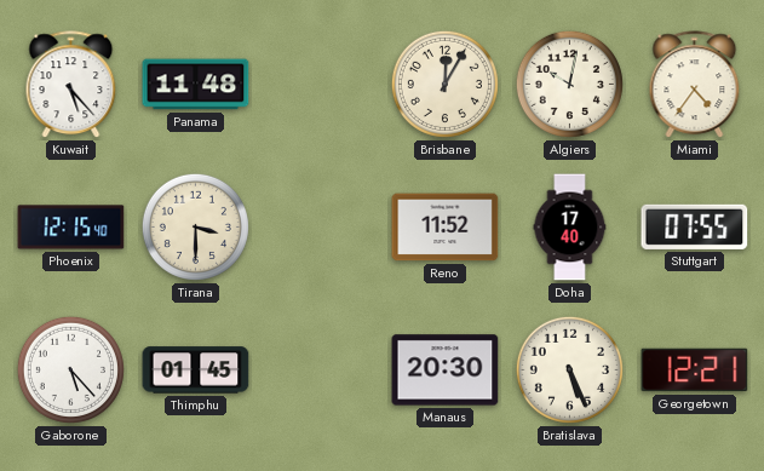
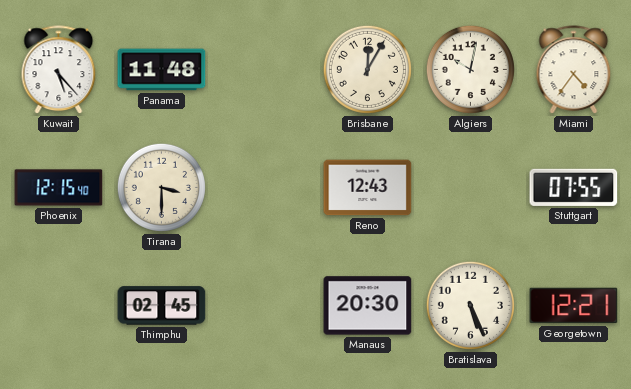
Reno: 11:52 -> 12:43
Doha: 17:40 -> none
Gaborone: 5:23 -> none
Thimphu: 01:45 -> 02:45
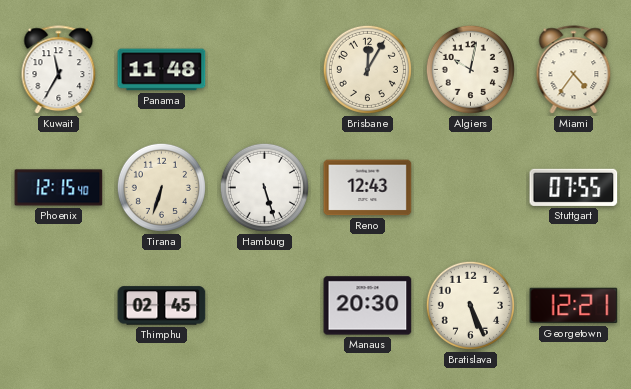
Kuwait: 5:23 -> 11:35
Tirana: 3:30 -> 6:33
Hamburg: none -> 5:27
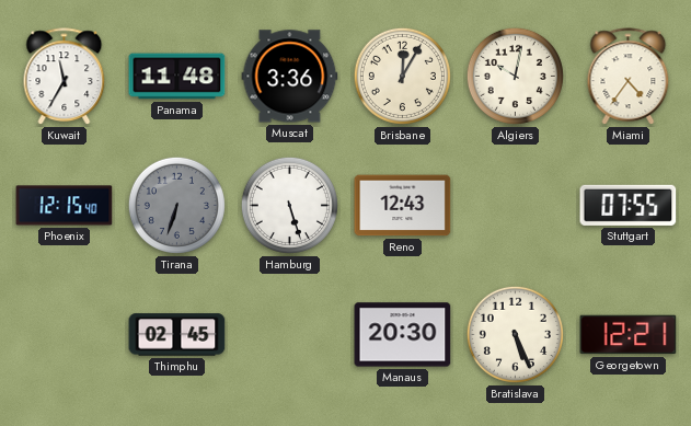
Muscat: none -> 3:36
Tirana dial: cream -> grey
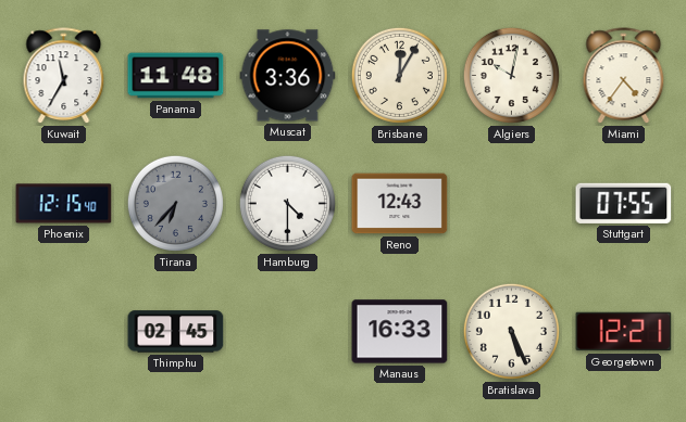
Tirana: 6:33 -> 6:37
Hamburg: 5:27 -> 4:30
Manaus: 20:30 -> 16:33
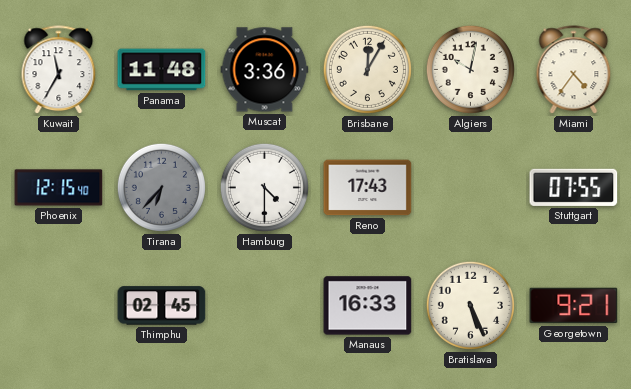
Reno: 12:43 -> 17:43
Georgetown: 12:21 -> 9:21
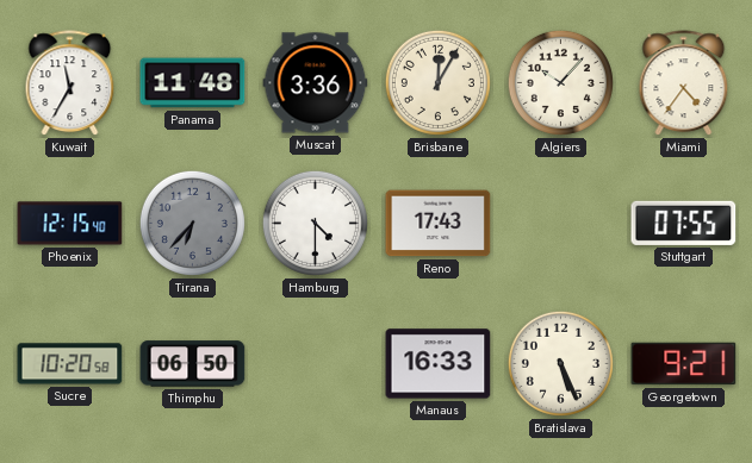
Algiers: 10:02 -> 10:07
Sucre: none -> 10:20
Thimphu: 02:45 -> 06:50
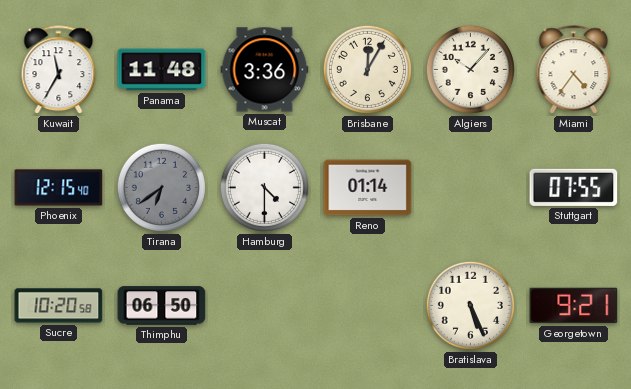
Tirana: 6:37 -> 6:39
Reno: 17:43 -> 01:14
Manaus: 16:33 -> none
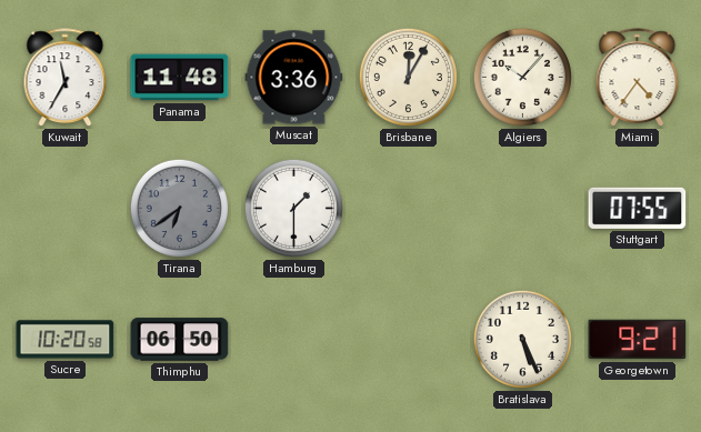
Phoenix: 12:15 -> none
Hamburg: 4:30 -> 1:30
Reno: 01:14 -> none
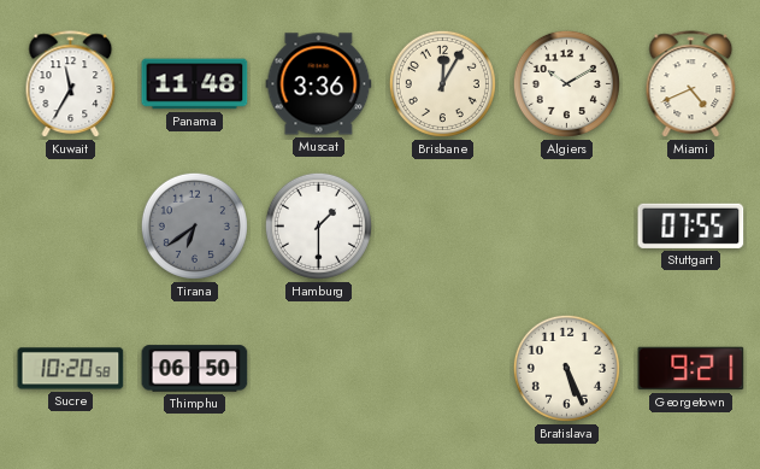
Algiers: 10:07 -> 10:10
Miami: 4:36 -> 4:41
